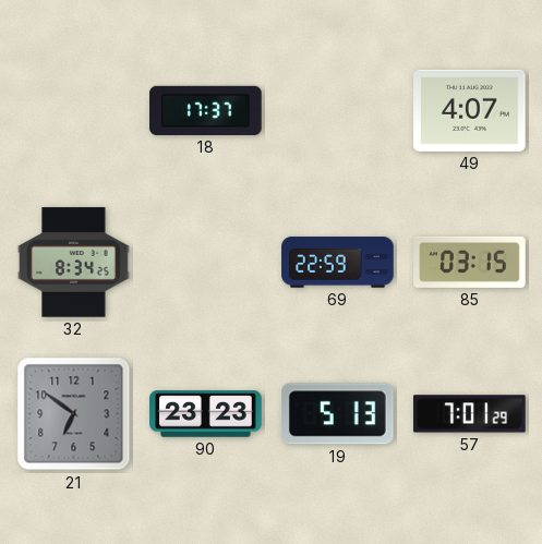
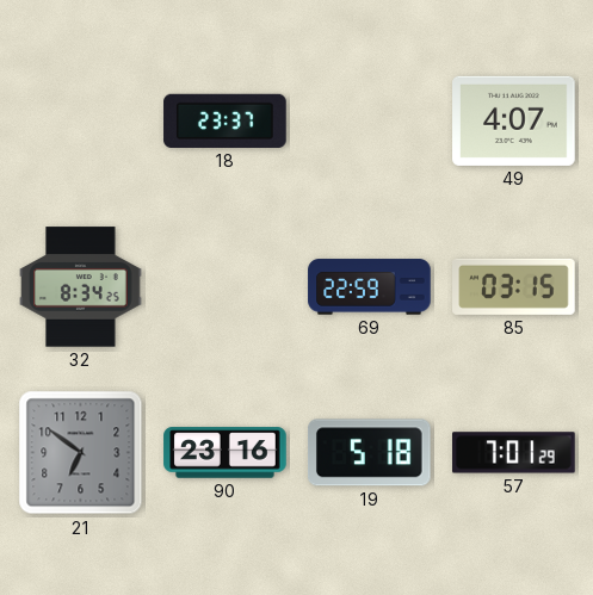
18: 17:37 -> 23:37
90: 23:23 -> 23:16
19: 5:13 -> 5:18
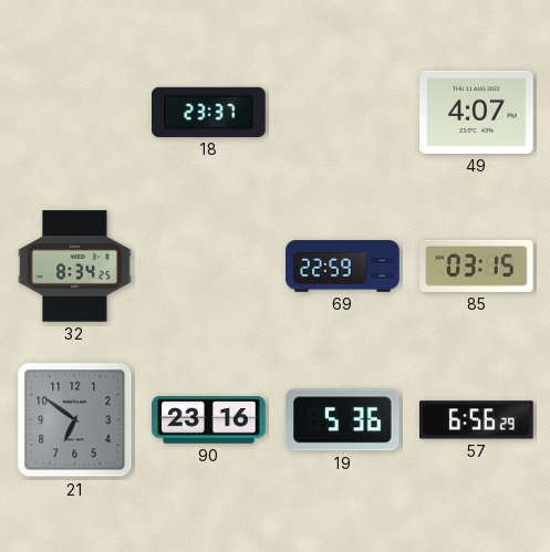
19: 5:18 -> 5:36
57: 7:01 -> 6:56
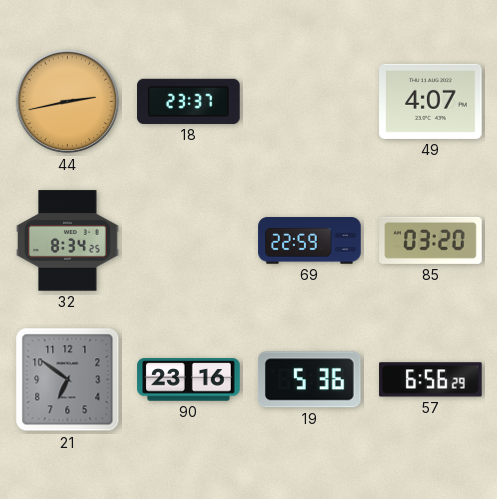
44: none -> 2:43
85: 03:15 -> 03:20
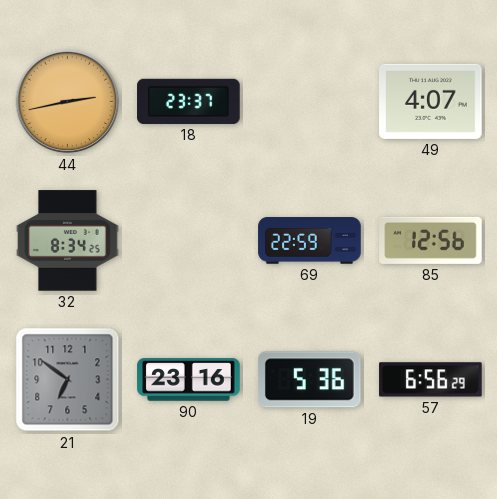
85: 03:20 -> 12:56
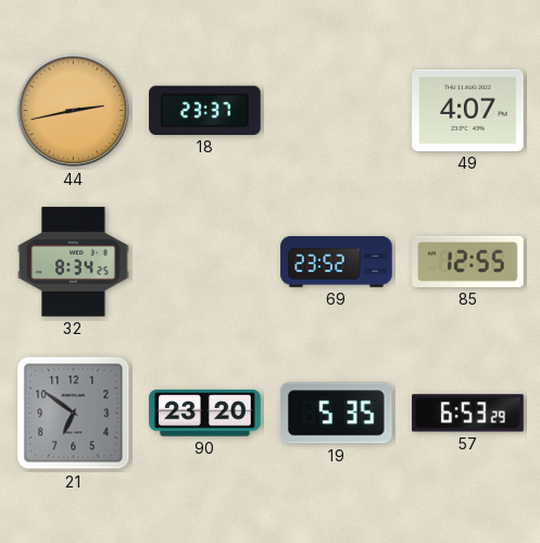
69: 22:59 -> 23:52
85: 12:56 -> 12:55
90: 23:16 -> 23:20
19: 5:36 -> 5:35
57: 6:56 -> 6:53
